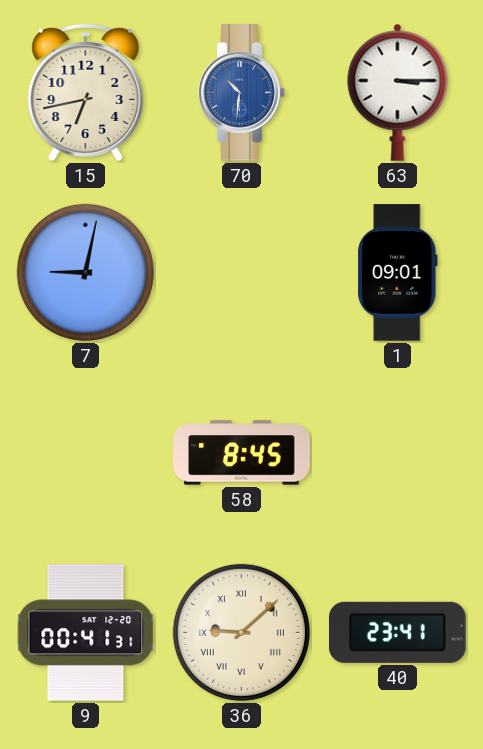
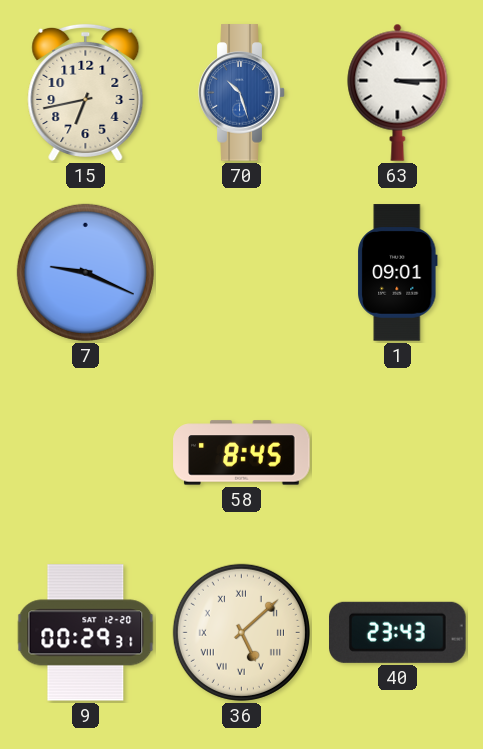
70: 10:31 -> 10:27
7: 9:02 -> 9:19
9: 00:41 -> 00:29
36: 9:08 -> 5:08
40: 23:41 -> 23:43
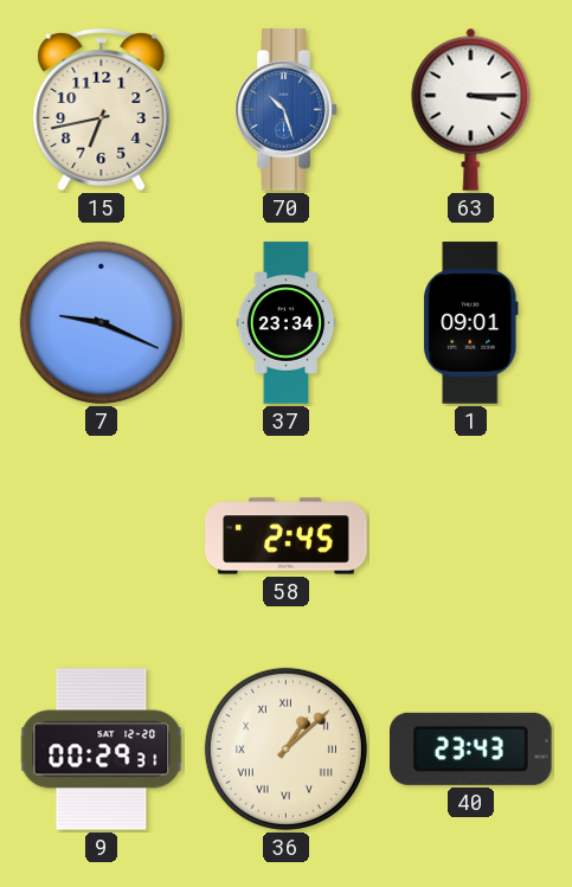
37: none -> 23:34
58: 8:45 -> 2:45
36: 5:08 -> 1:08
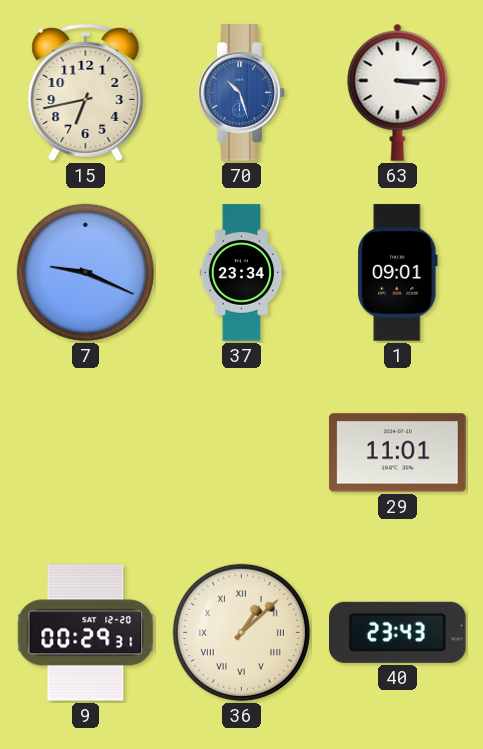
58: 2:45 -> none
29: none -> 11:01
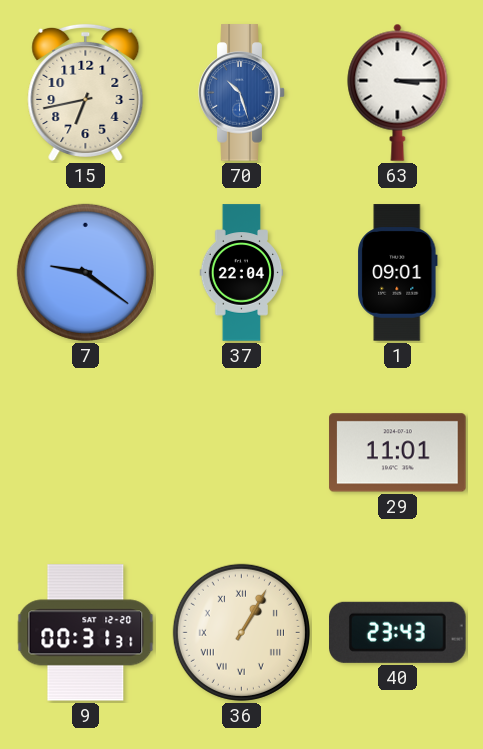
7: 9:19 -> 9:21
37: 23:34 -> 22:04
9: 00:29 -> 00:31
36: 1:08 -> 1:05
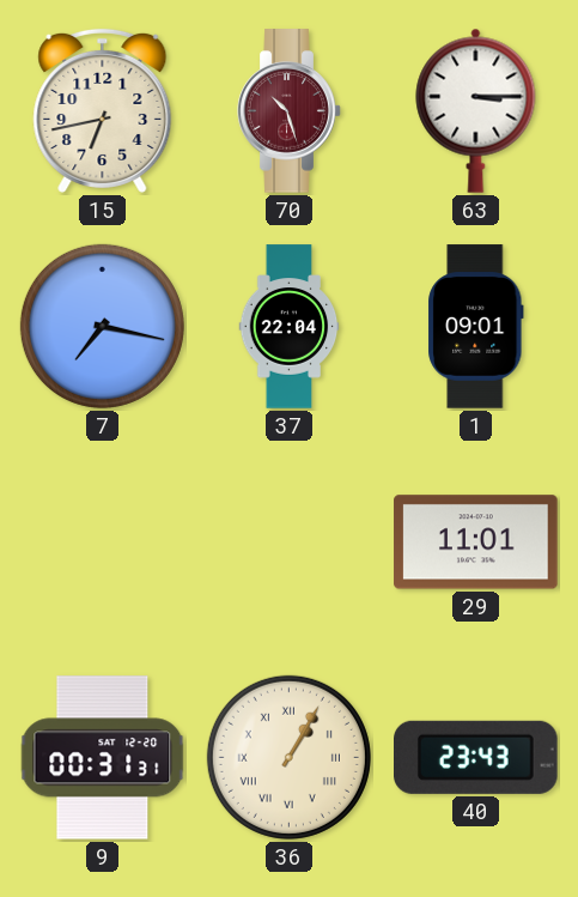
70 dial: blue -> burgundy
7: 9:21 -> 7:17
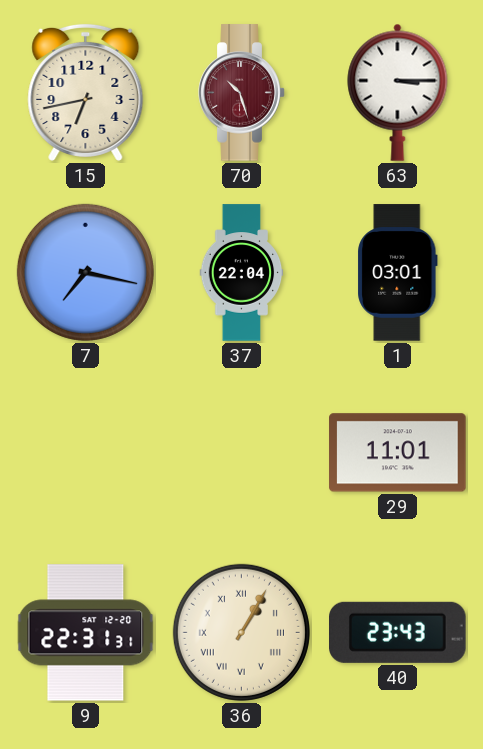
1: 09:01 -> 03:01
9: 00:31 -> 22:31
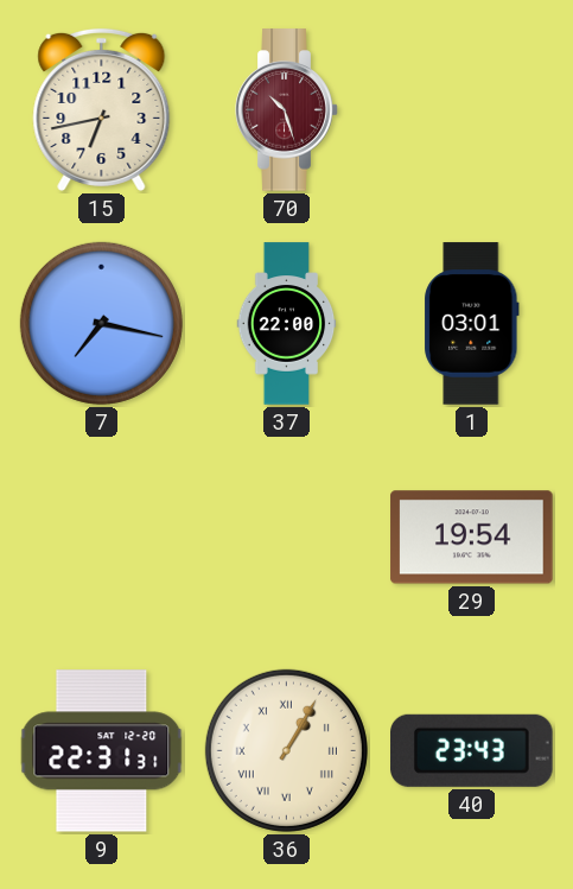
63: 3:15 -> none
37: 22:04 -> 22:00
29: 11:01 -> 19:54
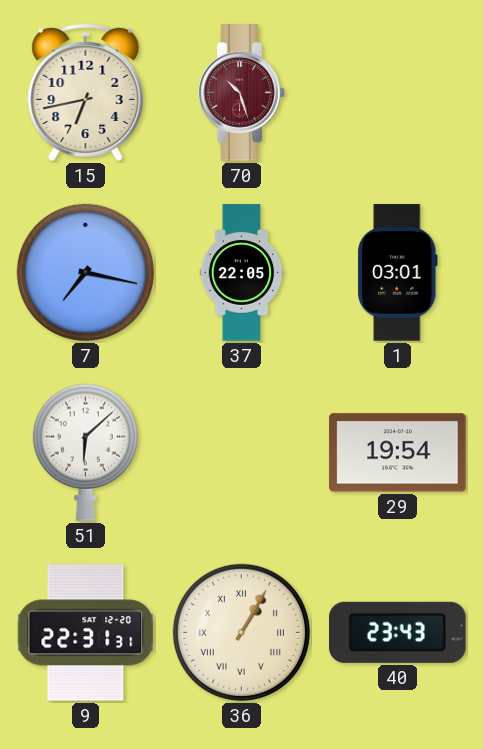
37: 22:00 -> 22:05
51: none -> 6:08
